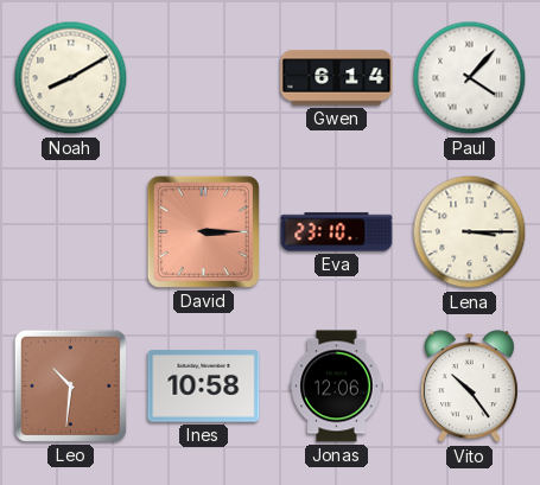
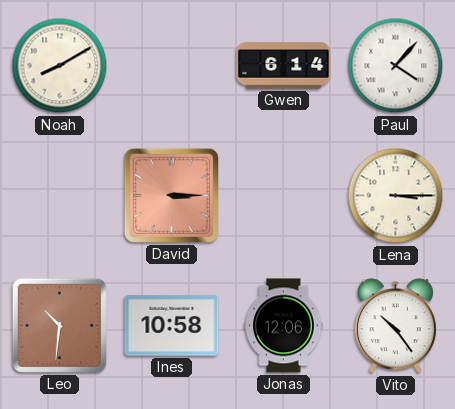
Eva: 23:10 -> none
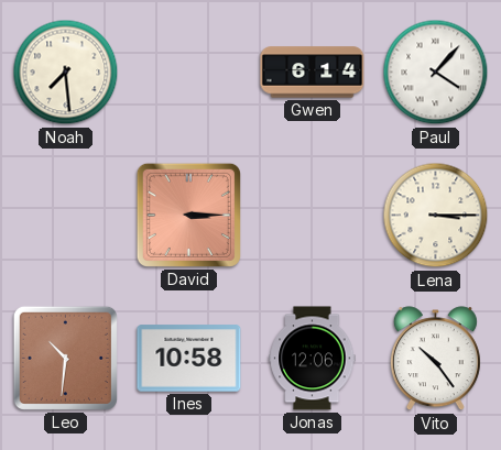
Noah: 8:10 -> 7:29
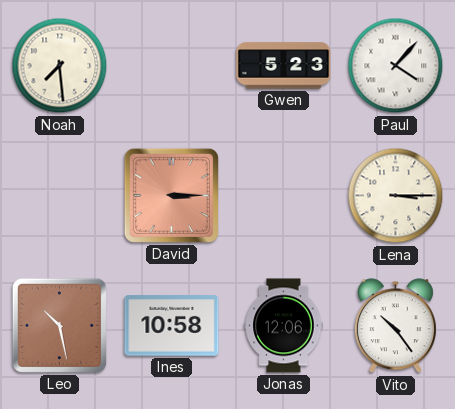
Gwen: 6:14 -> 5:23
Leo: 10:31 -> 10:28
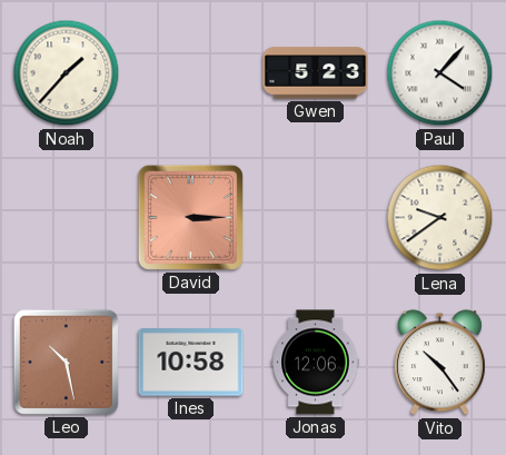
Noah: 7:29 -> 1:37
Lena: 3:15 -> 9:39
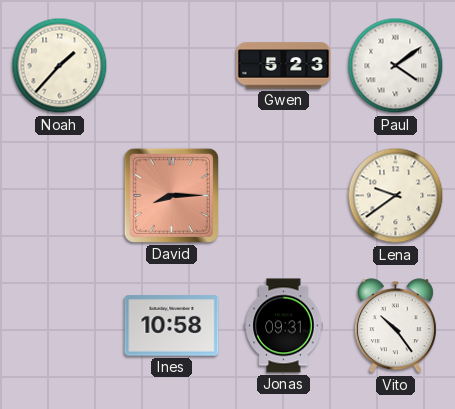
Paul: 4:07 -> 4:09
David: 3:15 -> 8:15
Leo: 10:28 -> none
Jonas: 12:06 -> 09:31
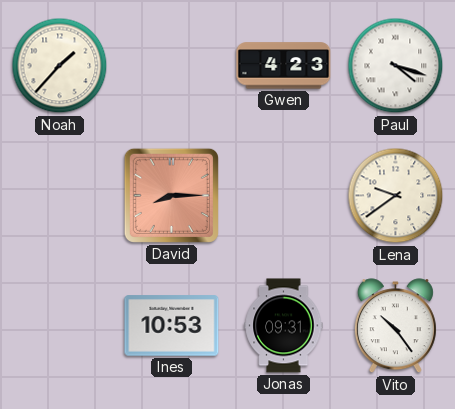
Gwen: 5:23 -> 4:23
Paul: 4:09 -> 4:18
Ines: 10:58 -> 10:53
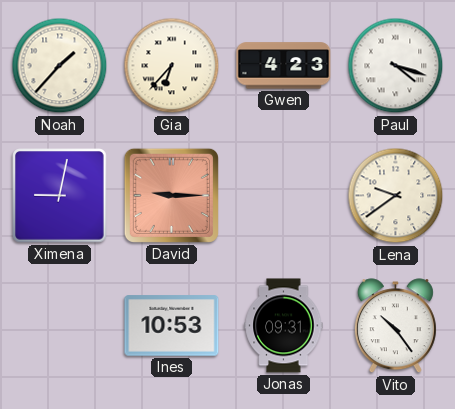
Gia: none -> 6:37
Ximena: none -> 9:02
David: 8:15 -> 9:15
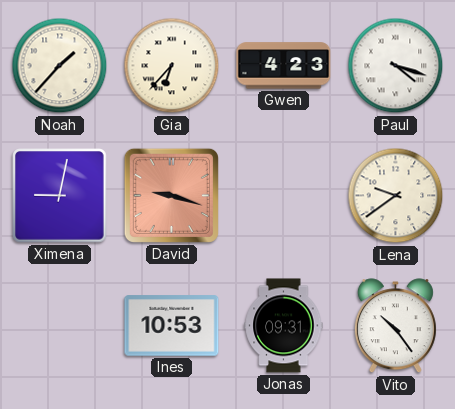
David: 9:15 -> 9:18
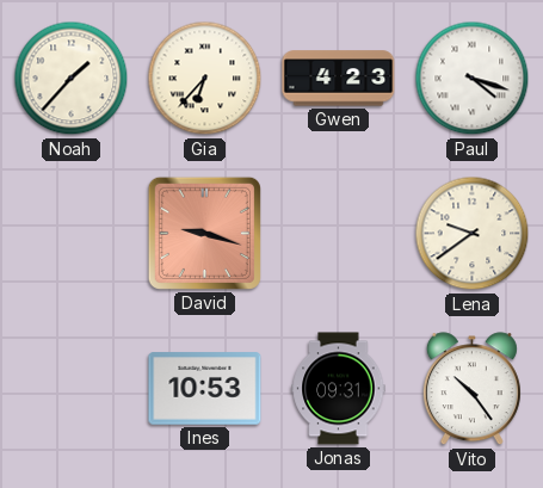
Ximena: 9:02 -> none
